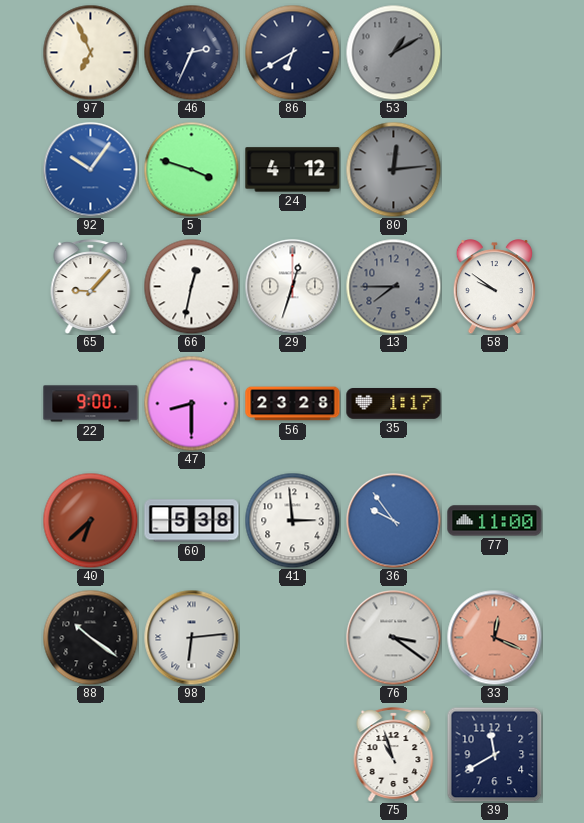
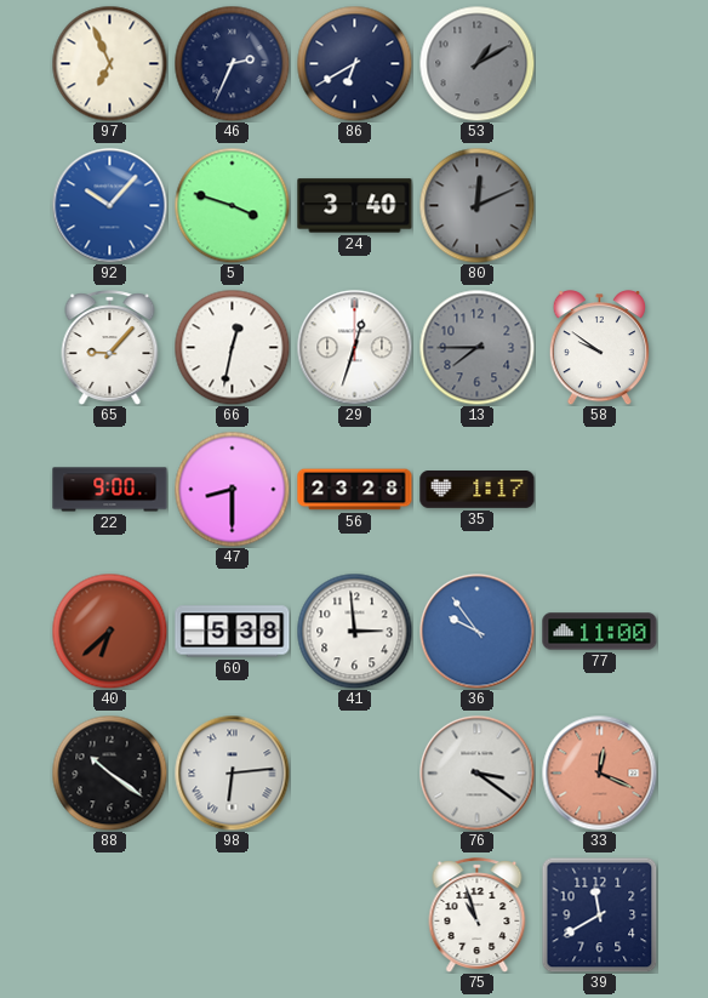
92: 10:06 -> 10:07
24: 4:12 -> 3:40
80: 12:14 -> 12:11
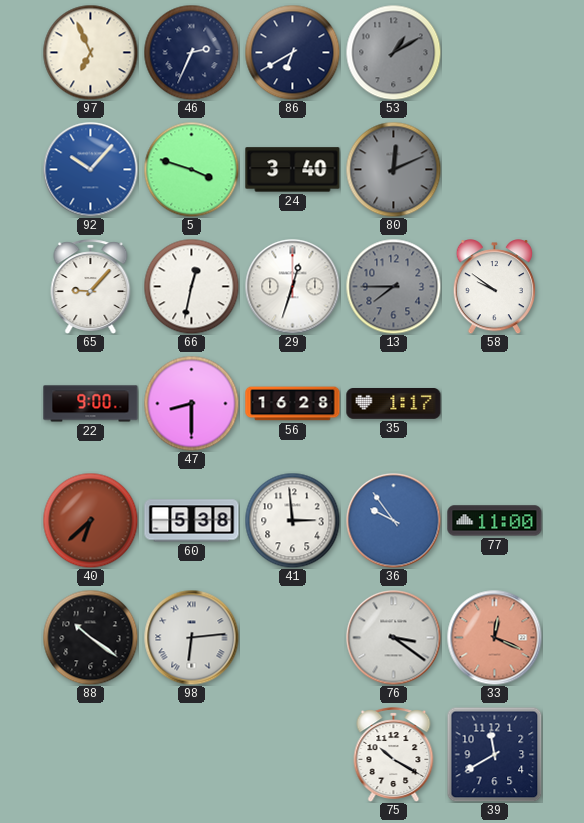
56: 23:28 -> 16:28
75: 10:57 -> 10:20
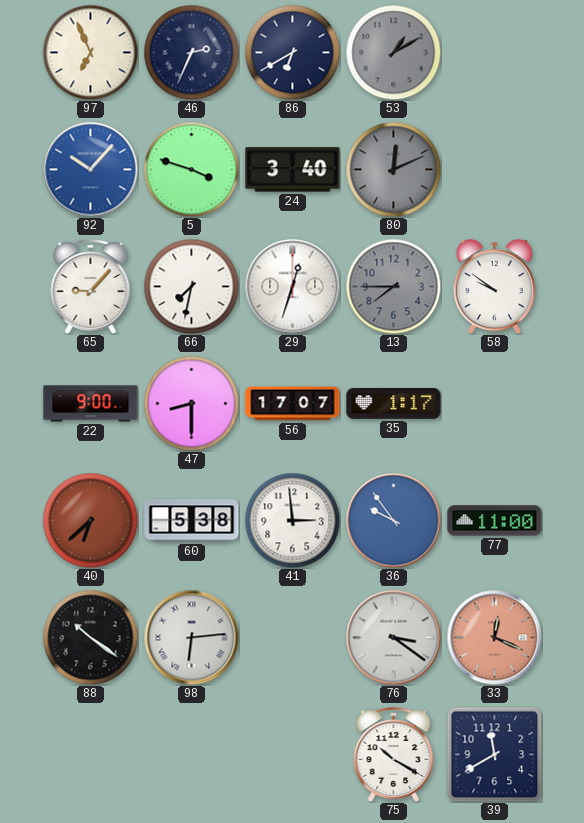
66: 12:32 -> 7:32
56: 16:28 -> 17:07
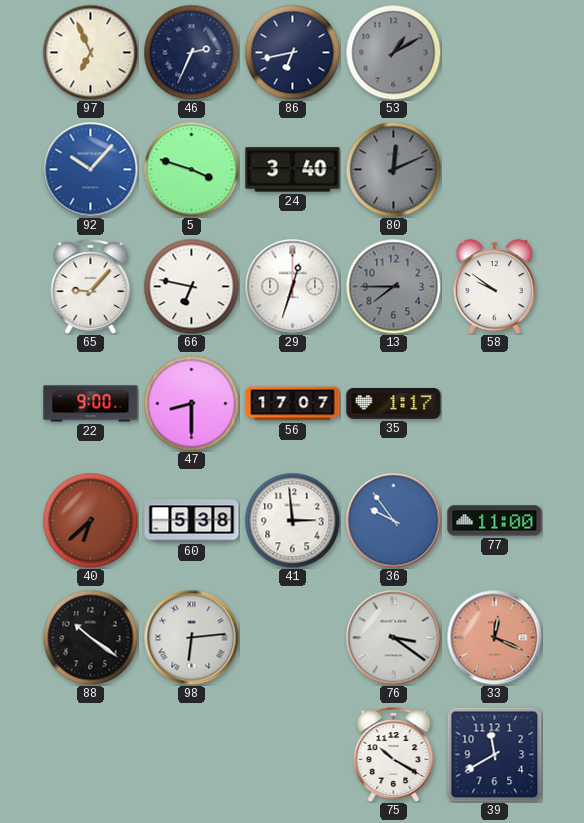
86: 6:40 -> 6:43
66: 7:32 -> 6:47
